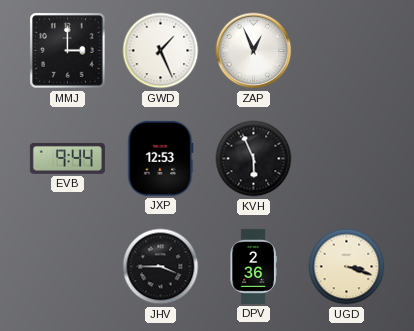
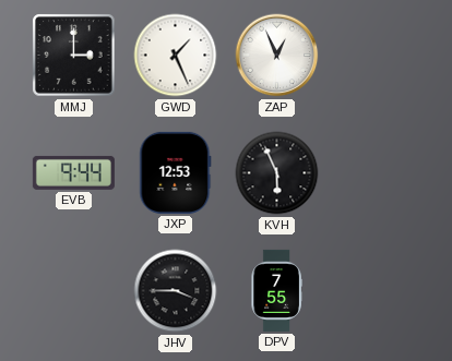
DPV: 2:36 -> 7:55
UGD: 3:18 -> none
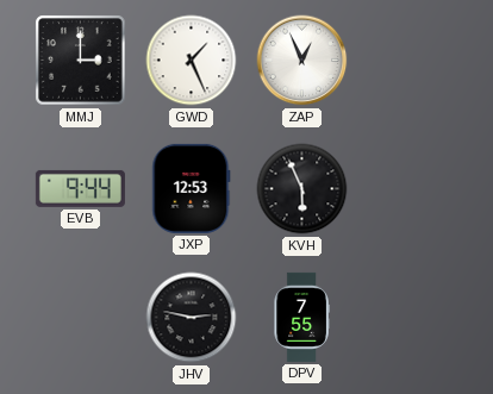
JHV: 3:45 -> 2:47
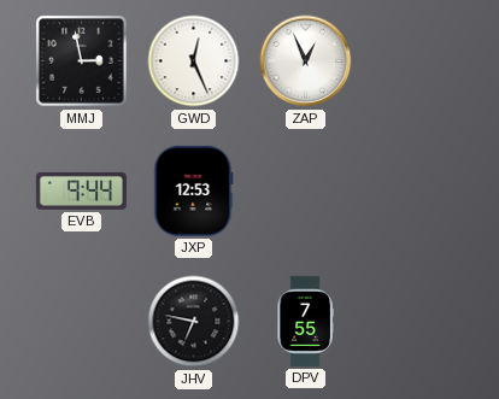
MMJ: 3:00 -> 2:58
GWD: 1:26 -> 12:26
KVH: 5:56 -> none
JHV: 2:47 -> 6:47
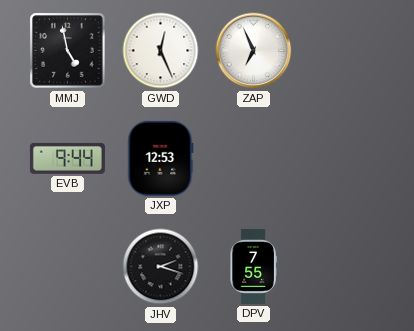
MMJ: 2:58 -> 4:58
ZAP: 12:56 -> 6:56
JHV: 6:47 -> 2:18
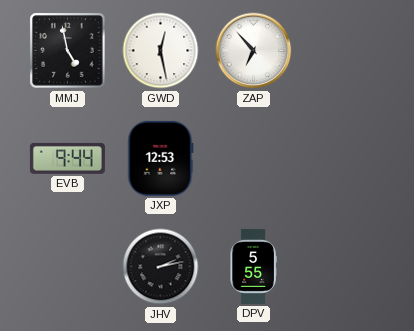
GWD: 12:26 -> 12:28
ZAP: 6:56 -> 6:53
JHV: 2:18 -> 2:13
DPV: 7:55 -> 5:55
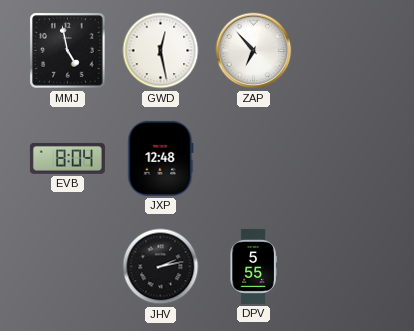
EVB: 9:44 -> 8:04
JXP: 12:53 -> 12:48
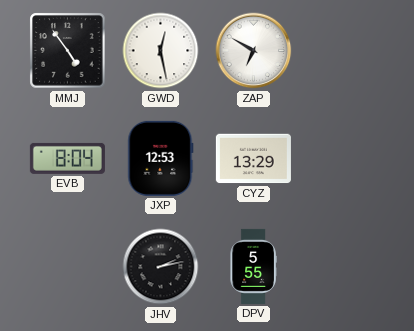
MMJ: 4:58 -> 4:54
ZAP: 6:53 -> 6:50
JXP: 12:48 -> 12:53
CYZ: none -> 13:29
